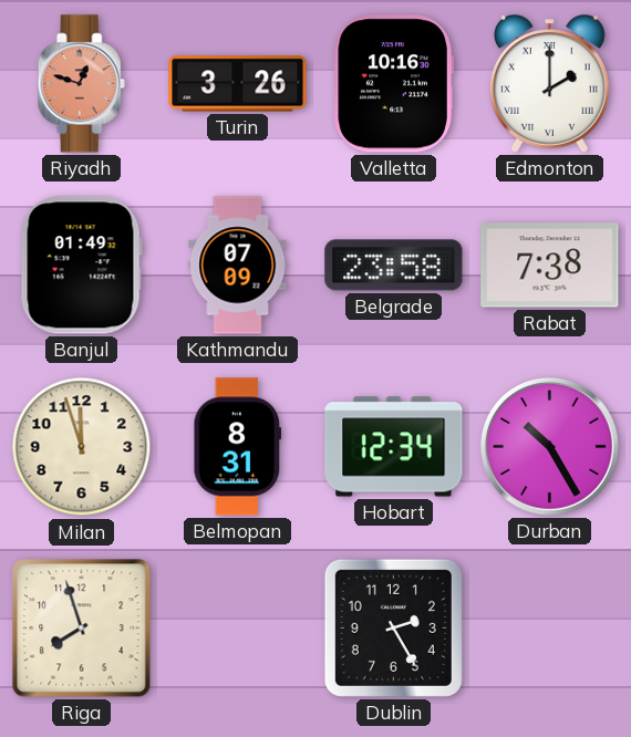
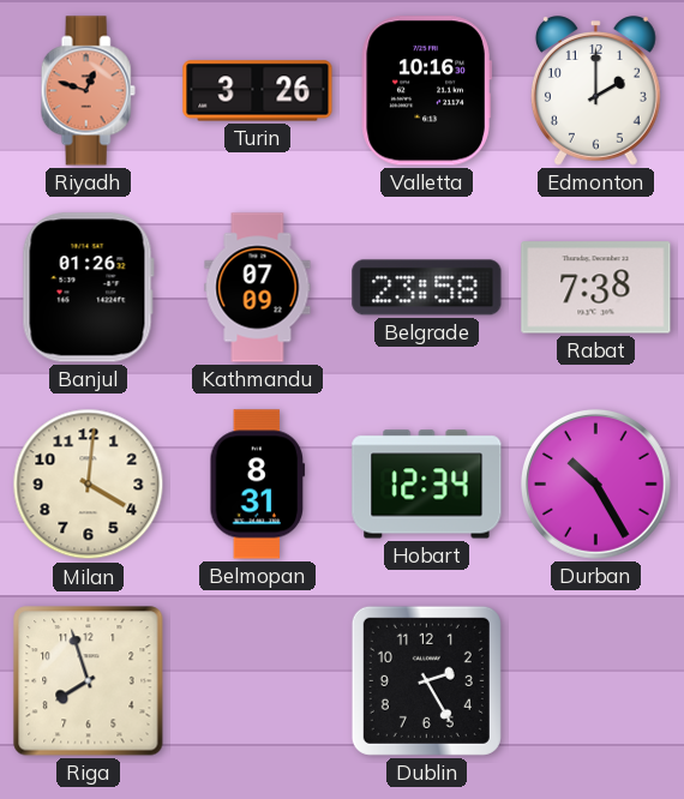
Edmonton numerals: Roman -> Arabic
Banjul: 01:49 -> 01:26
Milan: 11:57 -> 4:01
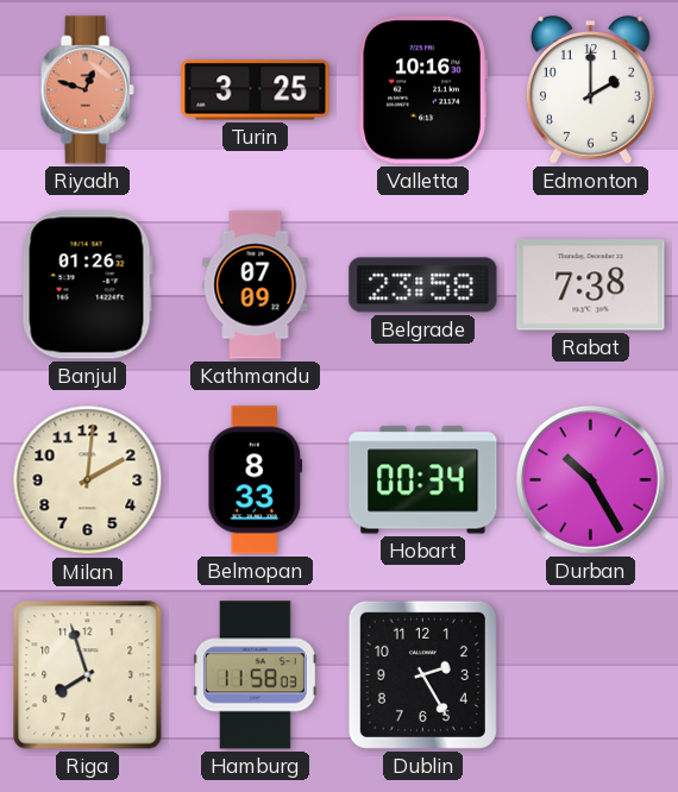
Turin: 3:26 -> 3:25
Milan: 4:01 -> 2:01
Belmopan: 8:31 -> 8:33
Hobart: 12:34 -> 00:34
Hamburg: none -> 11:58
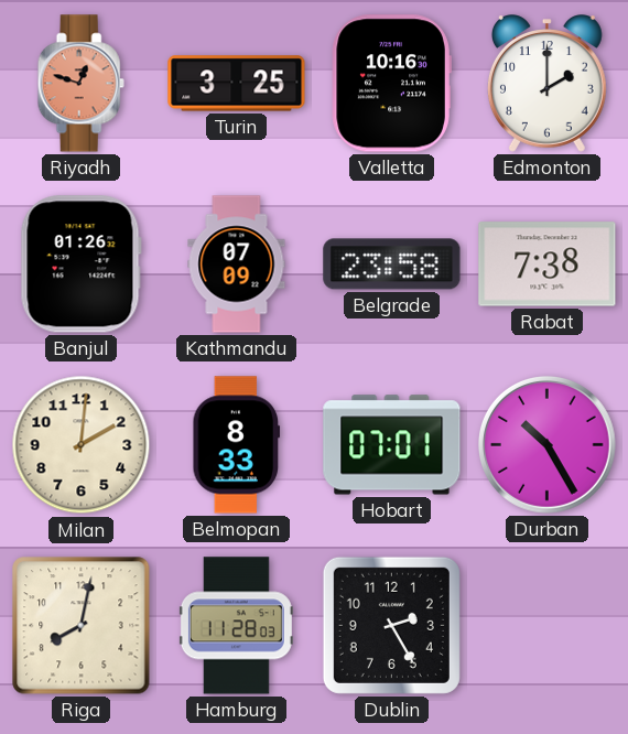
Hobart: 00:34 -> 07:01
Riga: 7:57 -> 8:02
Hamburg: 11:58 -> 11:28
